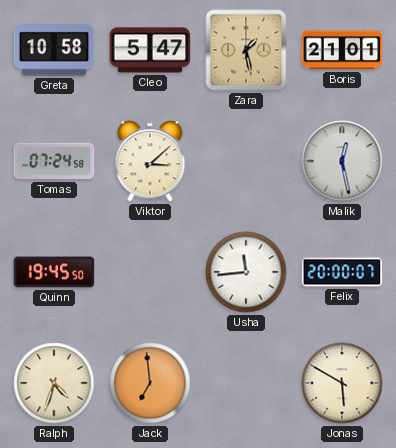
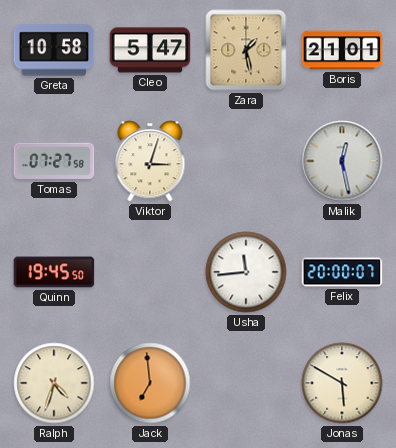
Tomas: 07:24 -> 07:27
Viktor: 3:08 -> 3:03
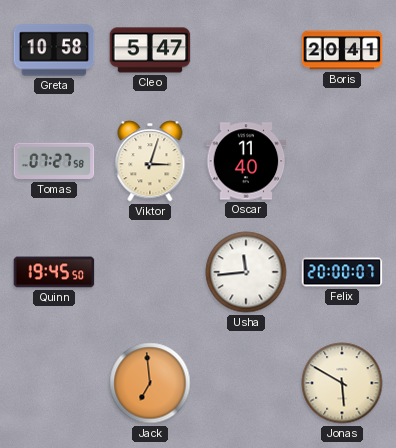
Zara: 1:28 -> none
Boris: 21:01 -> 20:41
Oscar: none -> 11:40
Malik: 12:28 -> none
Ralph: 4:33 -> none
